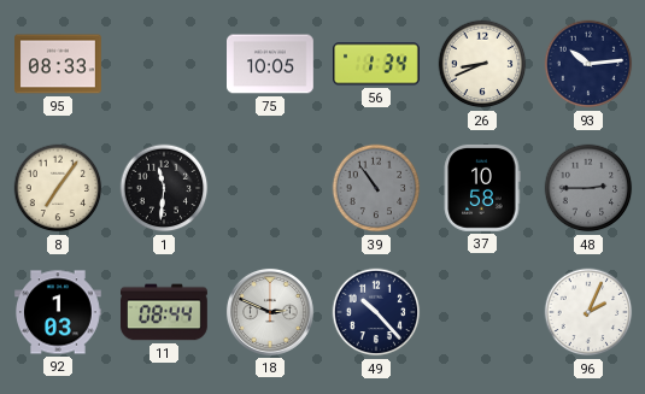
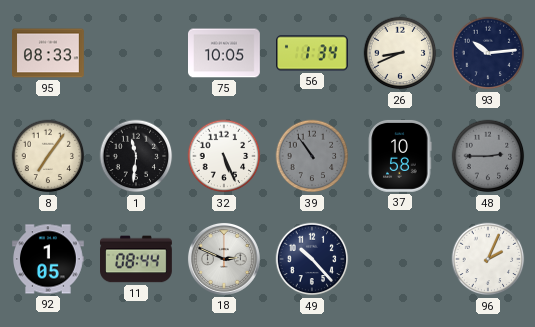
32: none -> 5:26
92: 1:03 -> 1:05
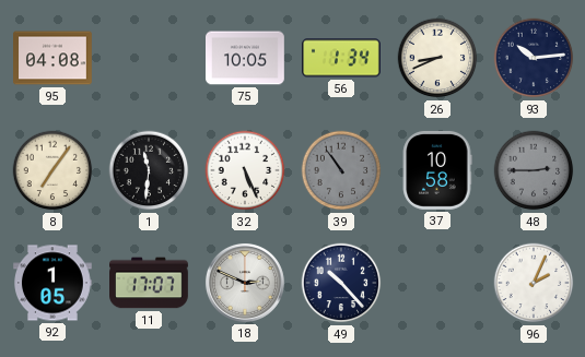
95: 08:33 -> 04:08
11: 08:44 -> 17:07
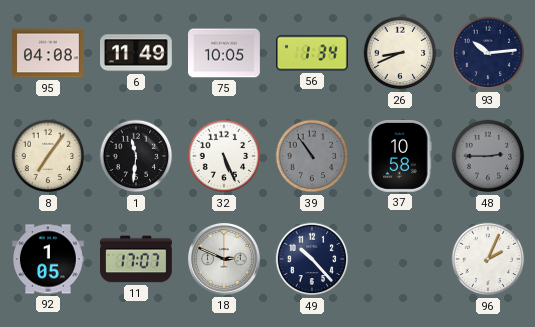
6: none -> 11:49
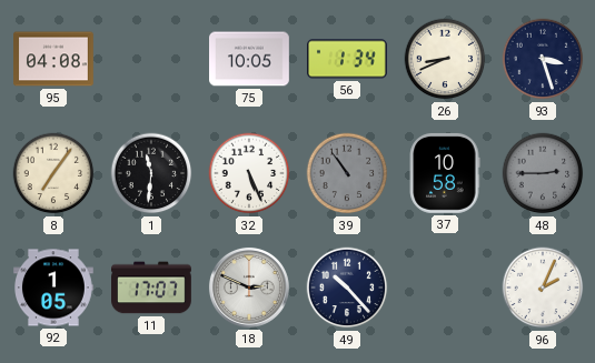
6: 11:49 -> none
93: 10:14 -> 3:27
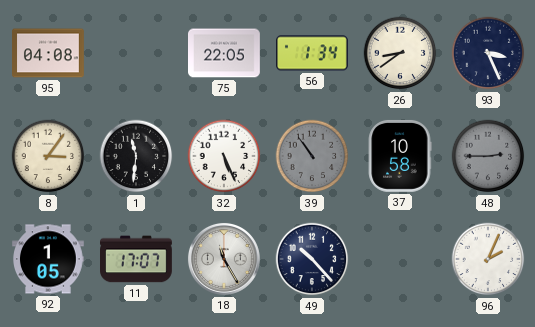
75: 10:05 -> 22:05
26: 8:41 -> 8:39
93: 3:27 -> 3:26
8: 7:06 -> 3:06
18: 2:49 -> 11:25
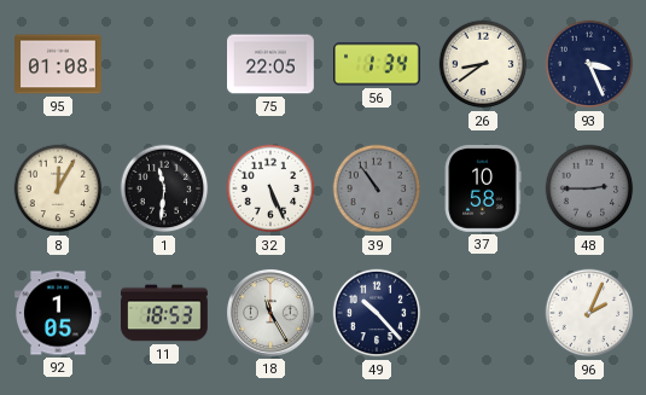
95: 04:08 -> 01:08
8: 3:06 -> 12:05
11: 17:07 -> 18:53
